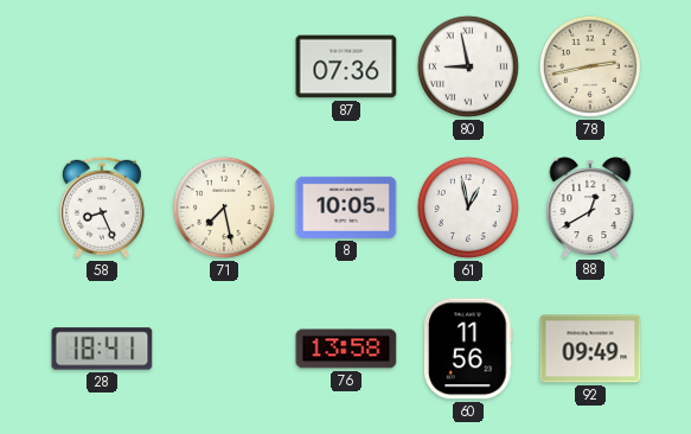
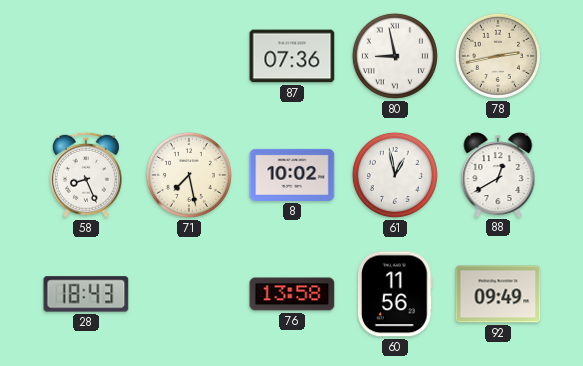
8: 10:05 -> 10:02
28: 18:41 -> 18:43
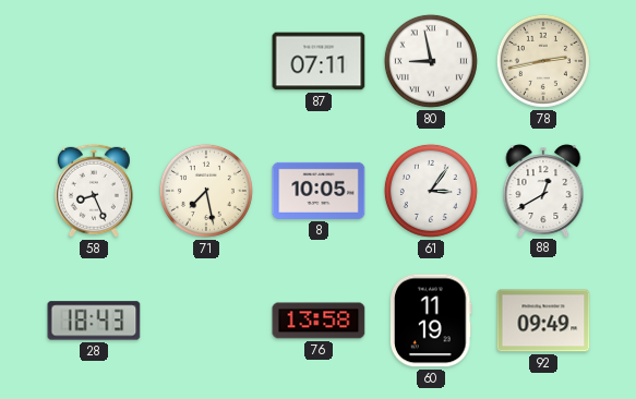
87: 07:36 -> 07:11
8: 10:02 -> 10:05
61: 12:58 -> 3:06
60: 11:56 -> 11:19
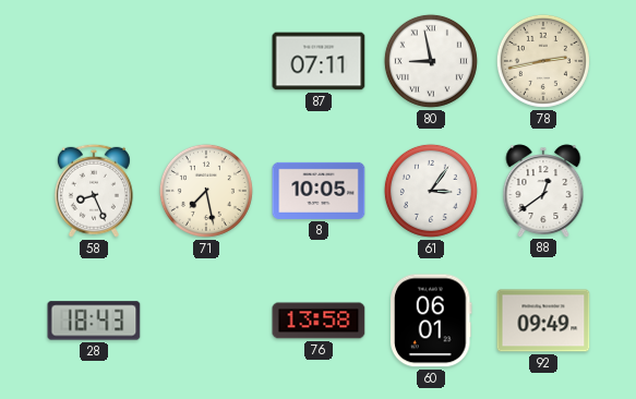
88: 12:40 -> 12:39
60: 11:19 -> 06:01
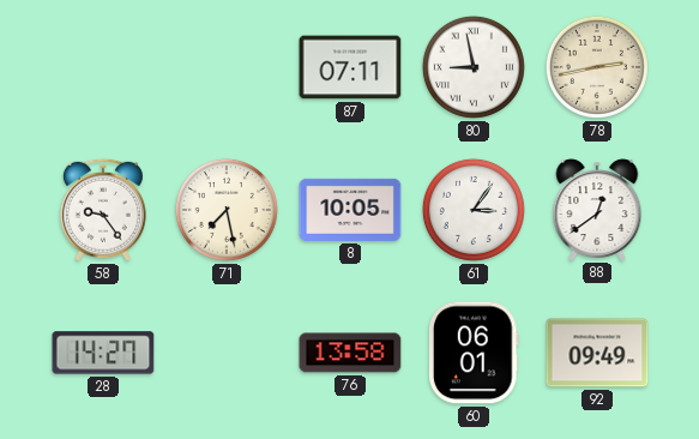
58: 8:26 -> 9:24
28: 18:43 -> 14:27
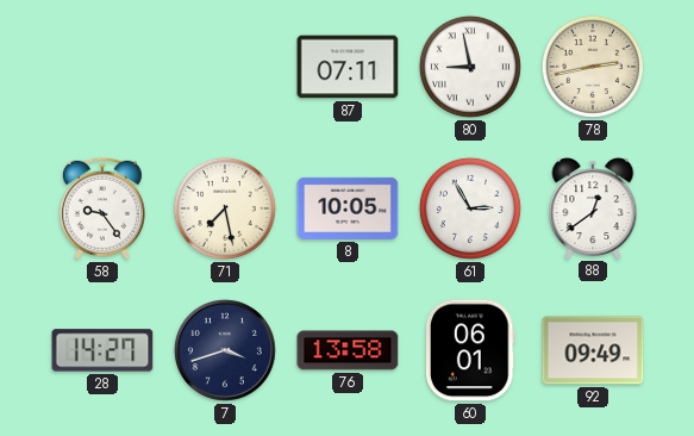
61: 3:06 -> 2:55
7: none -> 3:42
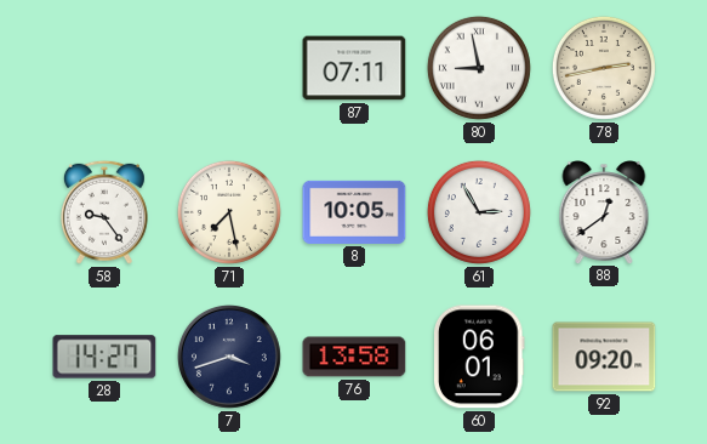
92: 09:49 -> 09:20
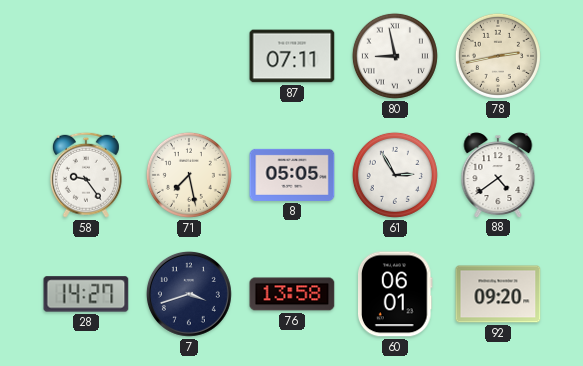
8: 10:05 -> 05:05
88: 12:39 -> 4:39
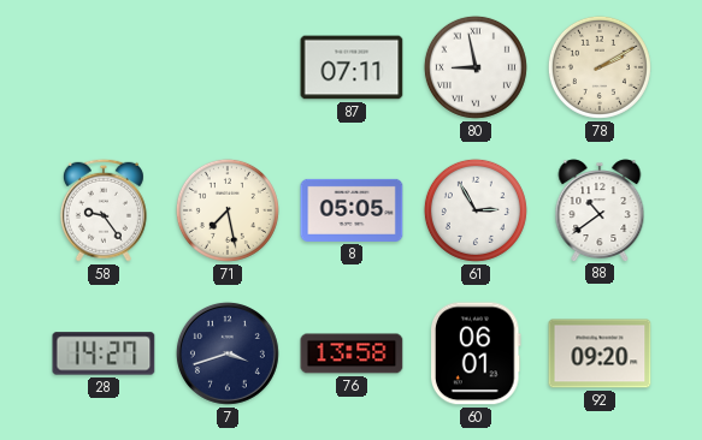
78: 2:43 -> 2:10
88: 4:39 -> 10:39
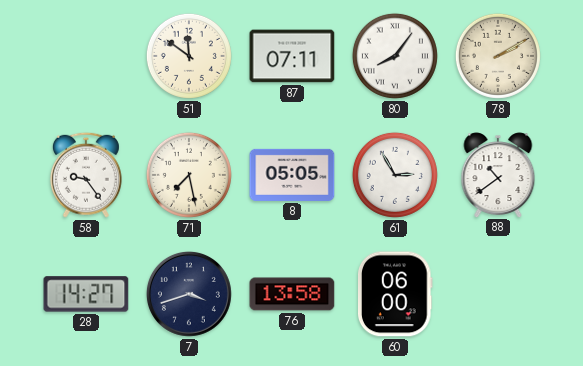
51: none -> 11:51
80: 8:58 -> 8:06
60: 06:01 -> 06:00
92: 09:20 -> none
